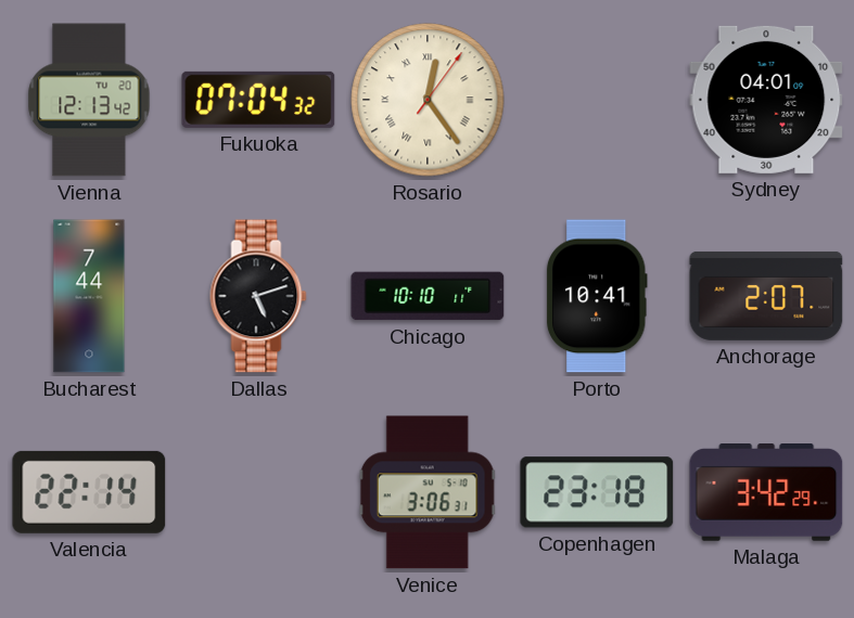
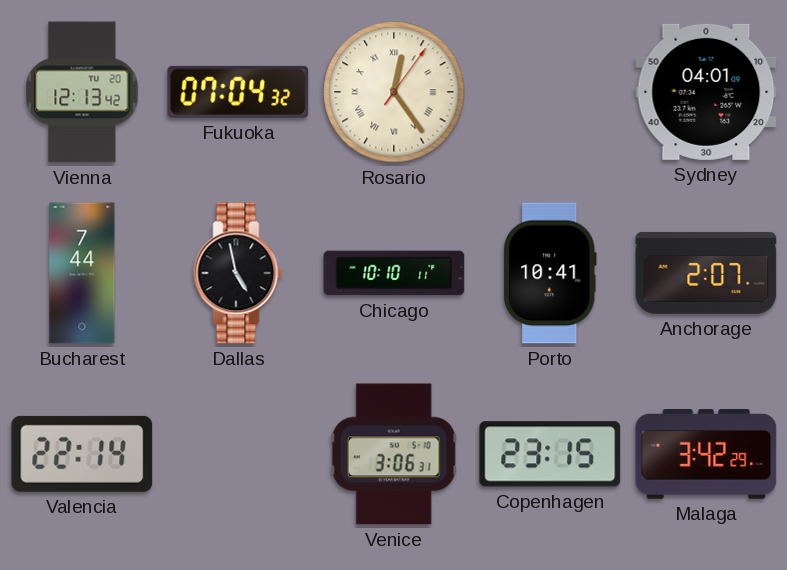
Dallas: 5:12 -> 4:58
Copenhagen: 23:18 -> 23:15
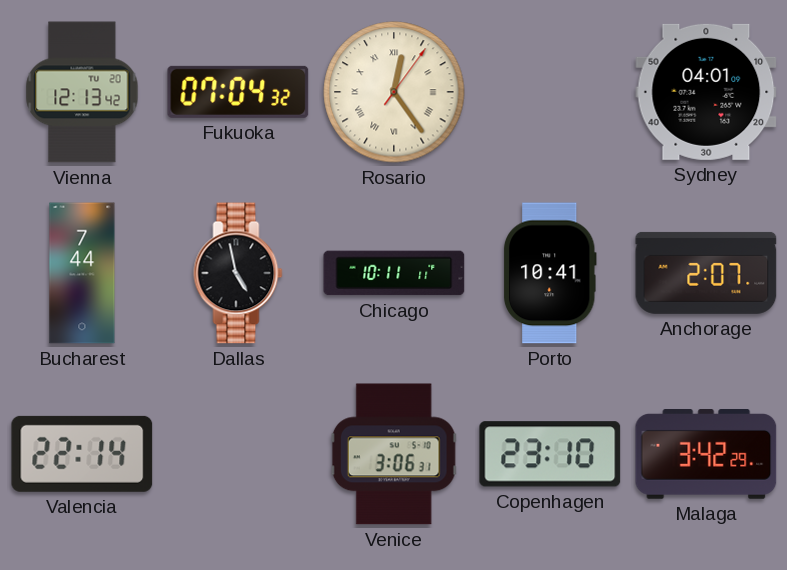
Chicago: 10:10 -> 10:11
Copenhagen: 23:15 -> 23:10
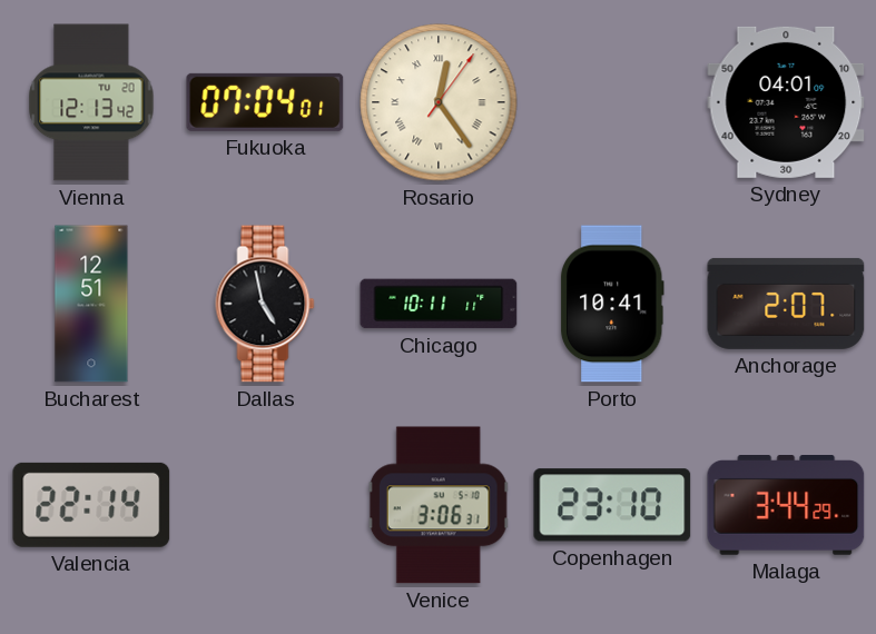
Fukuoka: 07:04:32 -> 07:04:01
Bucharest: 7:44 -> 12:51
Malaga: 3:42 -> 3:44
